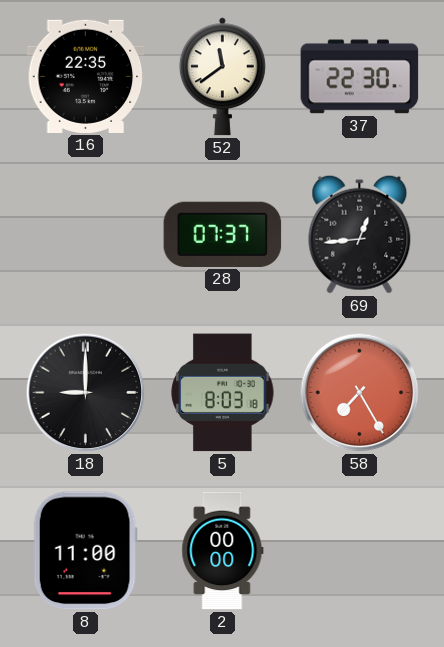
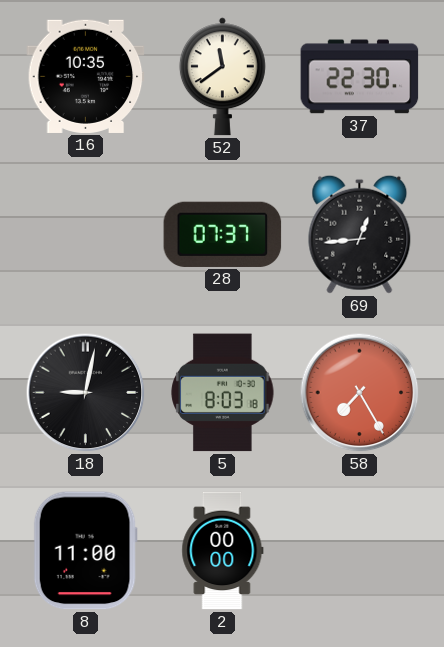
16: 22:35 -> 10:35
18: 9:00 -> 9:02
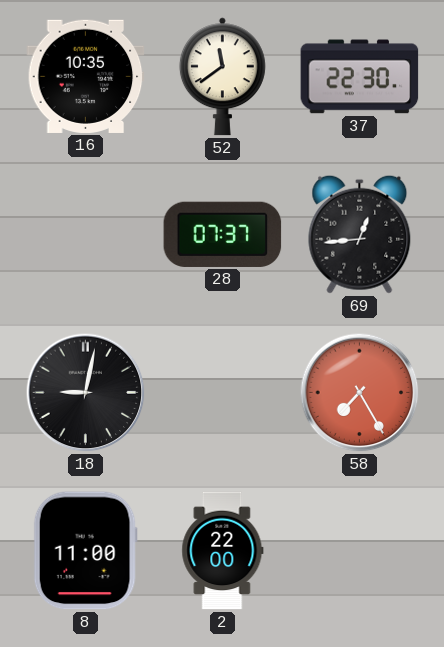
5: 8:03 -> none
2: 00:00 -> 22:00
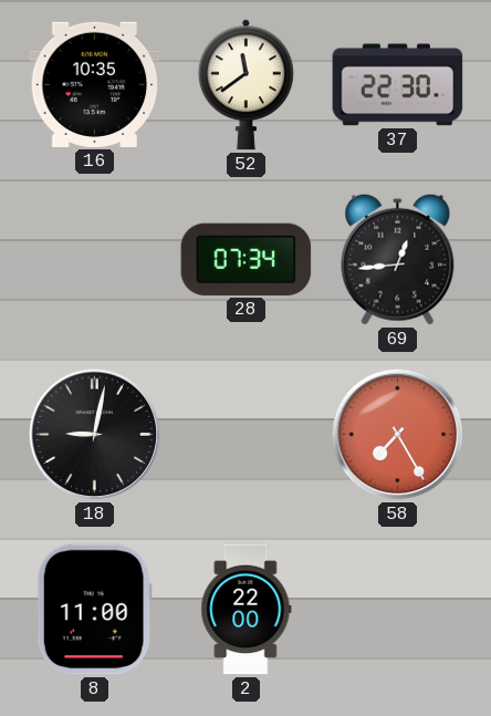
28: 07:37 -> 07:34
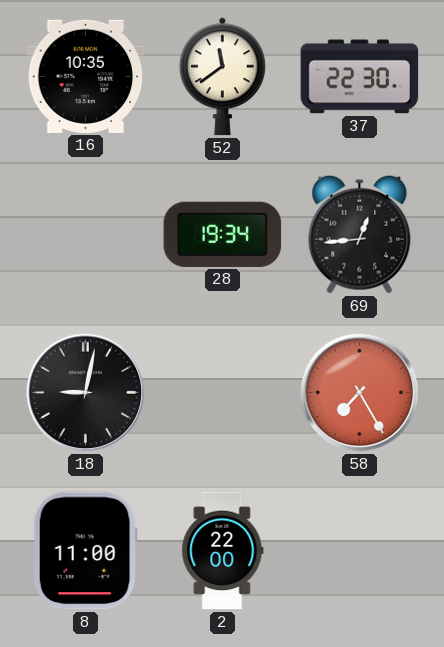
28: 07:34 -> 19:34
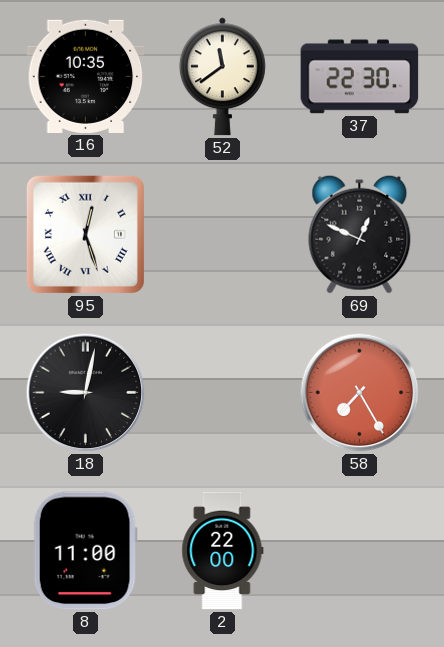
95: none -> 12:27
28: 19:34 -> none
69: 12:44 -> 12:49
